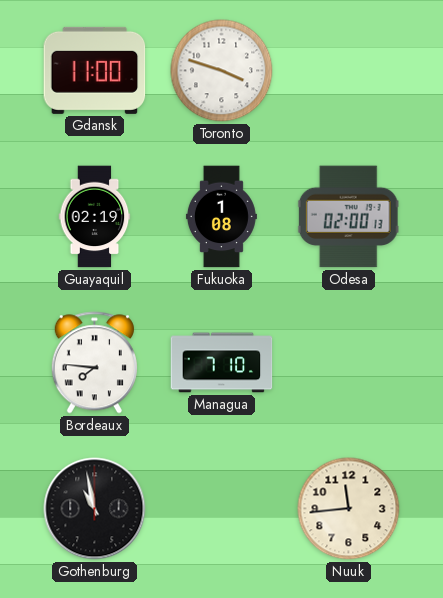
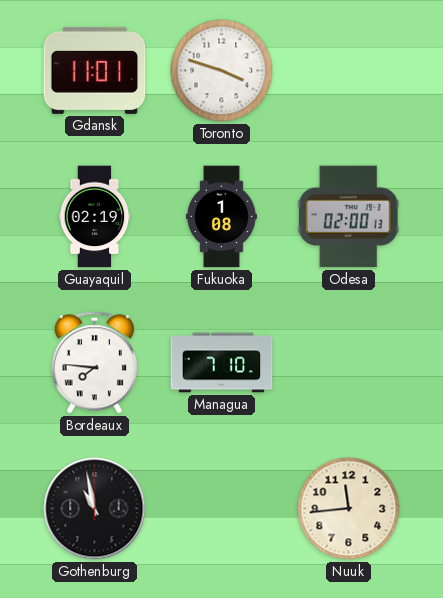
Gdansk: 11:00 -> 11:01
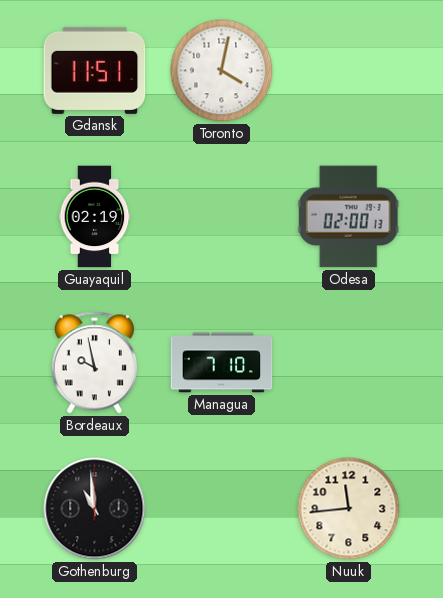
Gdansk: 11:01 -> 11:51
Toronto: 3:48 -> 4:02
Fukuoka: 1:08 -> none
Bordeaux: 7:46 -> 9:58
Gothenburg: 10:58 -> 10:59
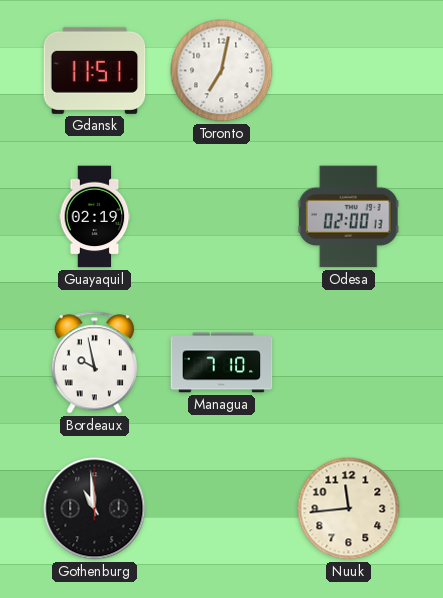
Toronto: 4:02 -> 7:02
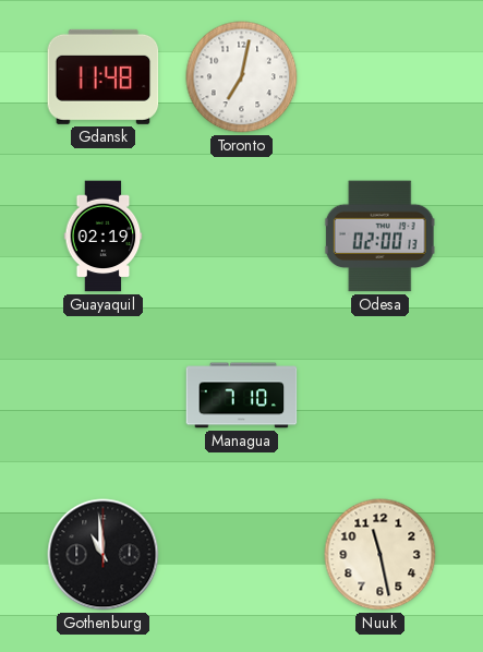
Gdansk: 11:51 -> 11:48
Bordeaux: 9:58 -> none
Nuuk: 11:44 -> 11:28
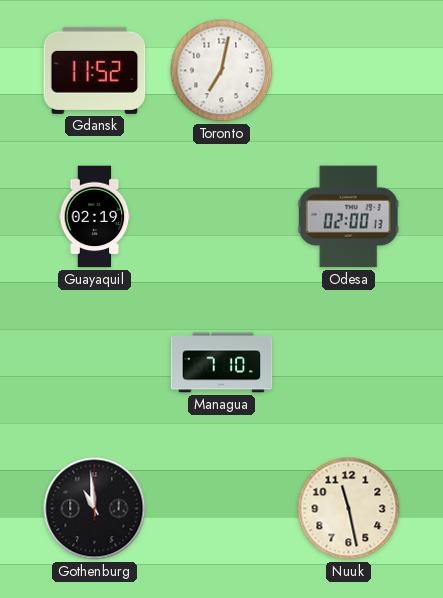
Gdansk: 11:48 -> 11:52
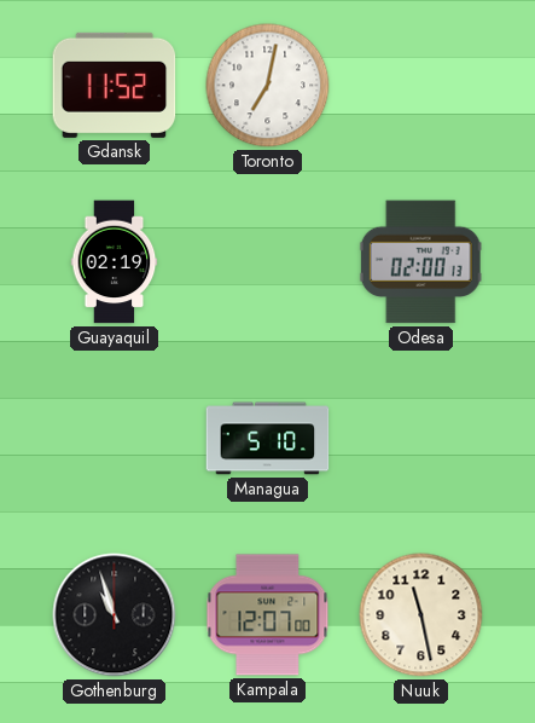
Managua: 7:10 -> 5:10
Gothenburg: 10:59 -> 10:57
Kampala: none -> 12:07
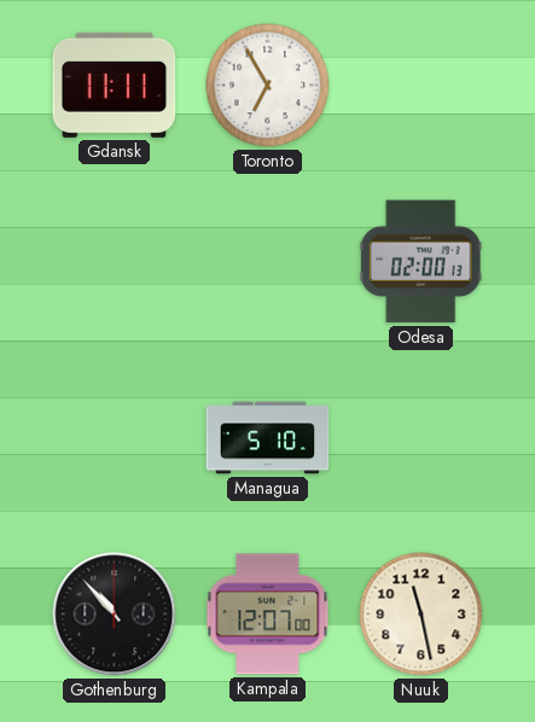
Gdansk: 11:52 -> 11:11
Toronto: 7:02 -> 6:55
Guayaquil: 02:19 -> none
Gothenburg: 10:57 -> 10:53
